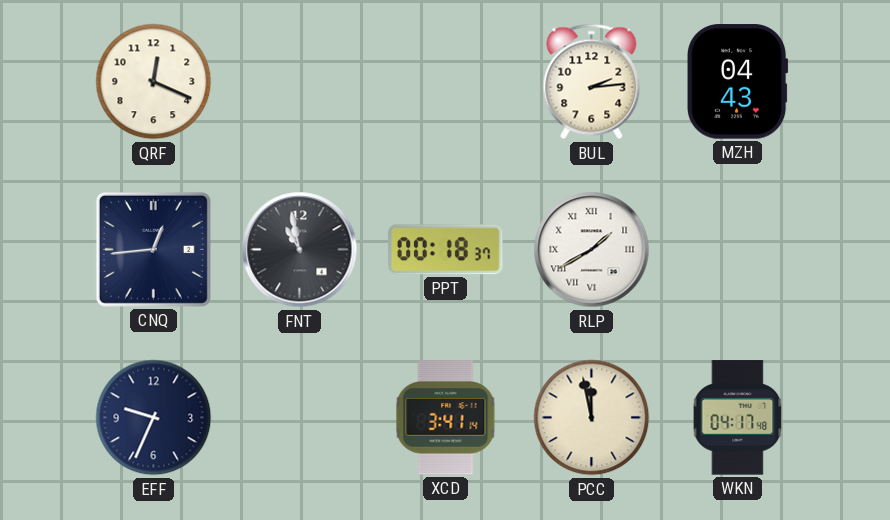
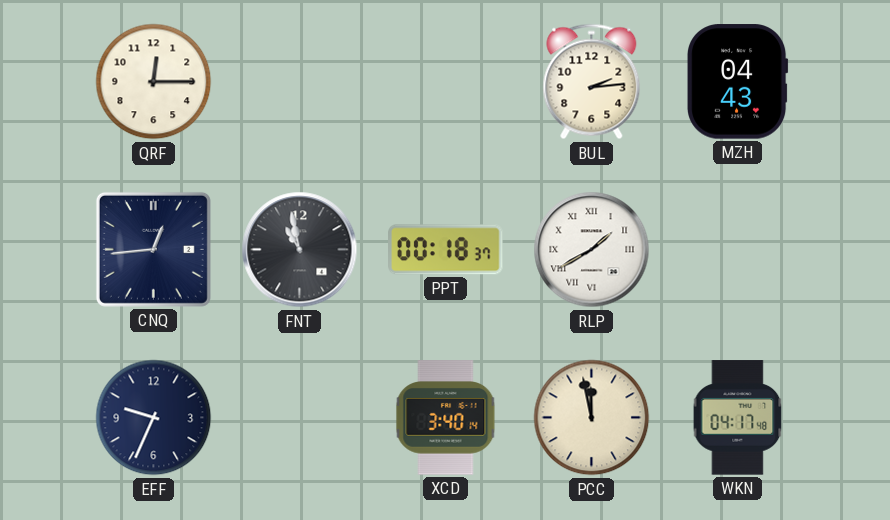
QRF: 12:19 -> 12:15
XCD: 3:41 -> 3:40
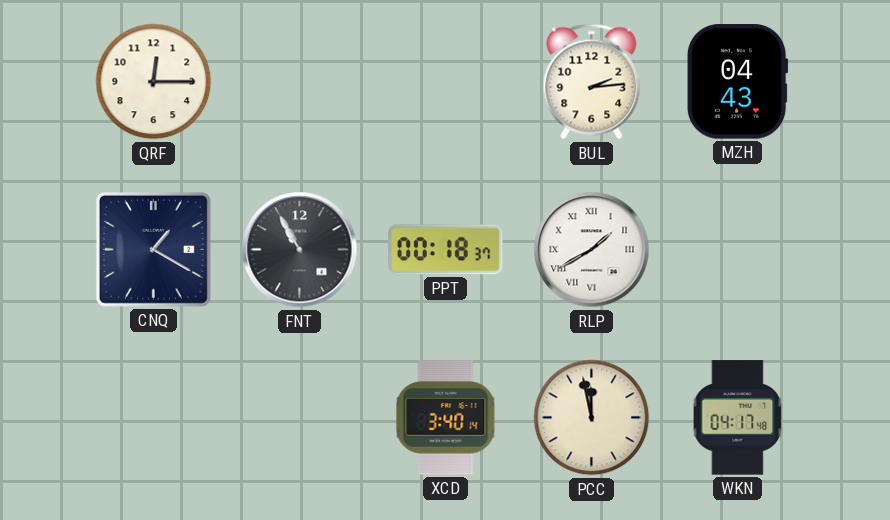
CNQ: 12:44 -> 1:20
FNT: 10:58 -> 10:55
EFF: 9:34 -> none
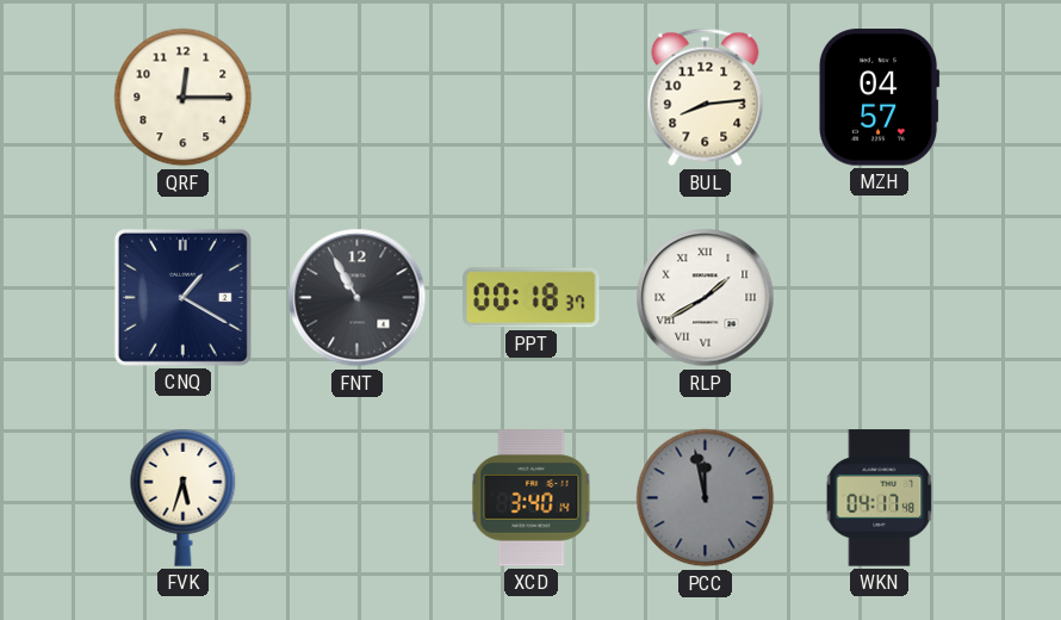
BUL: 2:14 -> 8:14
MZH: 04:43 -> 04:57
FVK: none -> 5:33
PCC dial: cream -> grey
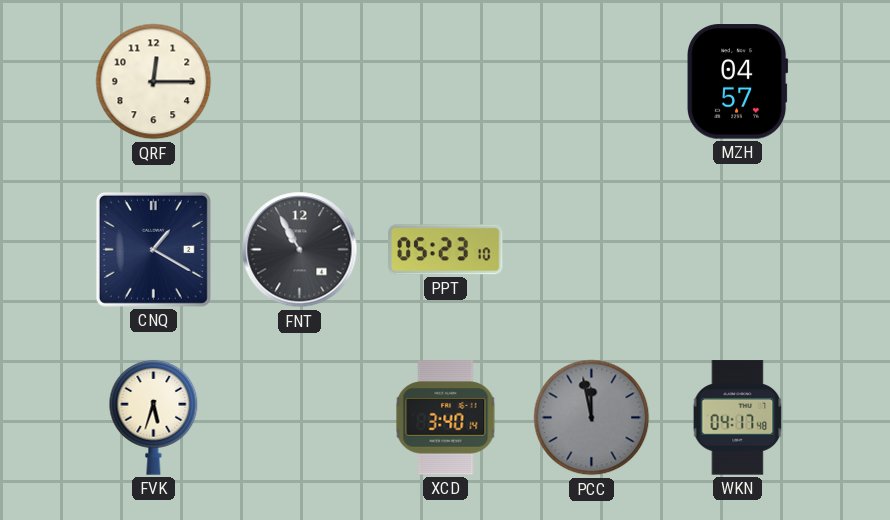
BUL: 8:14 -> none
PPT: 00:18 -> 05:23
RLP: 1:40 -> none
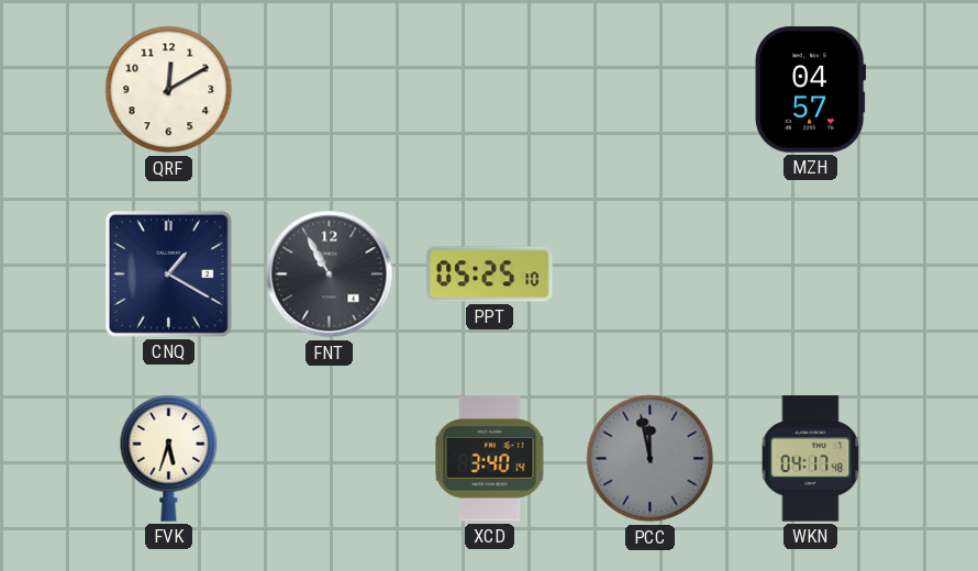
QRF: 12:15 -> 12:10
PPT: 05:23 -> 05:25
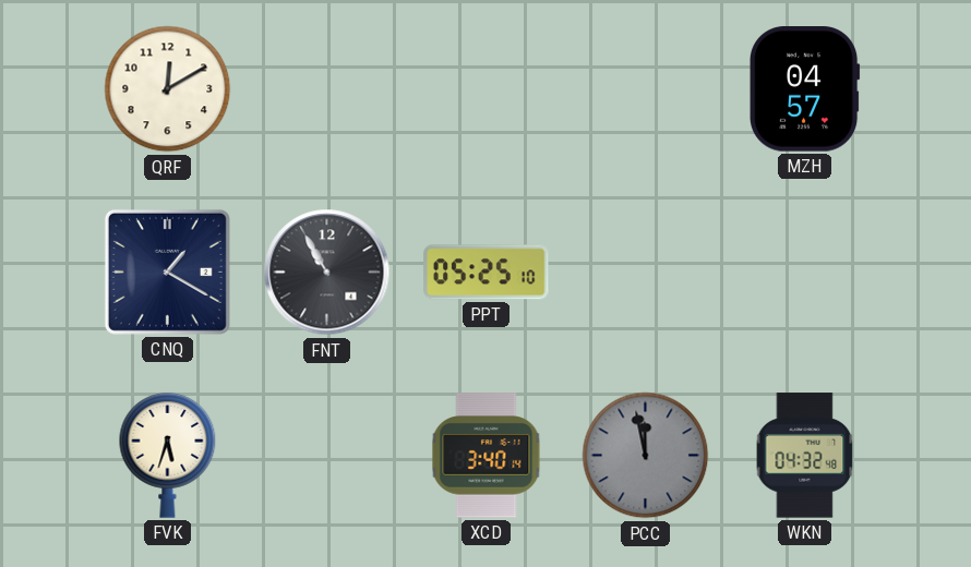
WKN: 04:17 -> 04:32
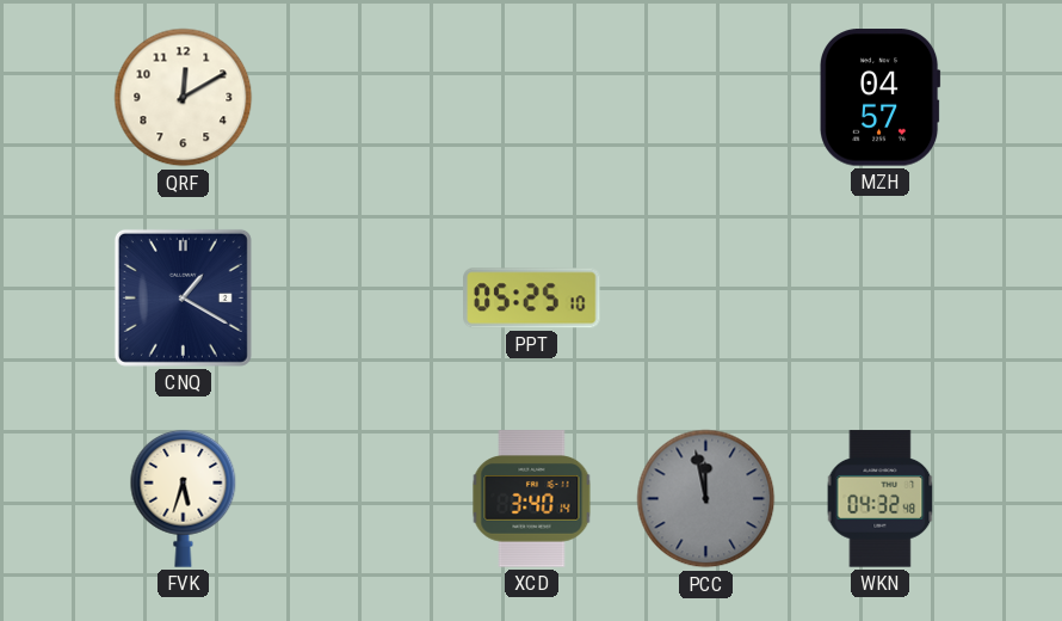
FNT: 10:55 -> none
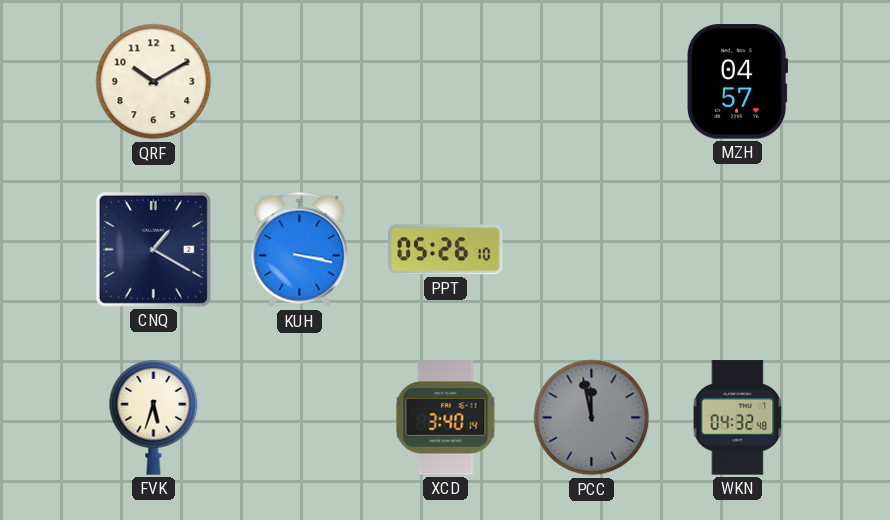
QRF: 12:10 -> 10:10
KUH: none -> 3:17
PPT: 05:25 -> 05:26
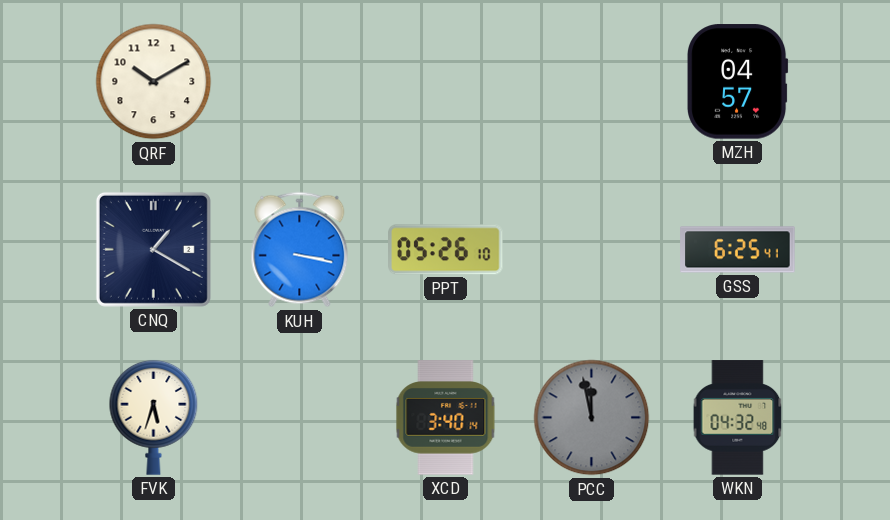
GSS: none -> 6:25
